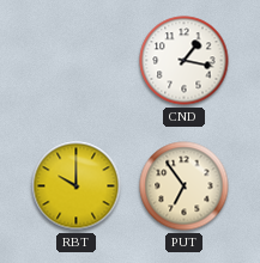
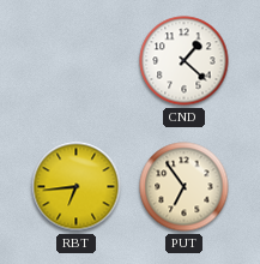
CND: 1:17 -> 1:22
RBT: 10:00 -> 6:44
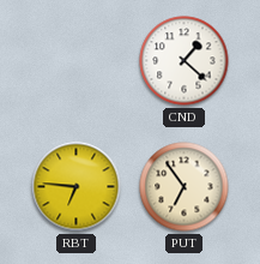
RBT: 6:44 -> 6:46
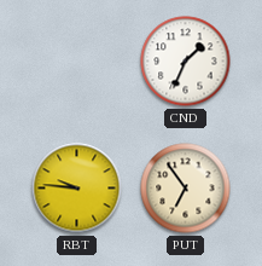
CND: 1:22 -> 1:34
RBT: 6:46 -> 9:46
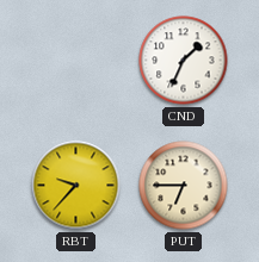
RBT: 9:46 -> 9:37
PUT: 6:54 -> 6:45
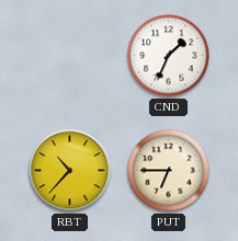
RBT: 9:37 -> 10:37
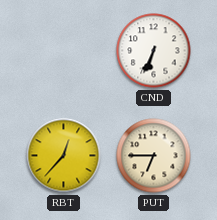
CND: 1:34 -> 6:34
RBT: 10:37 -> 12:37
